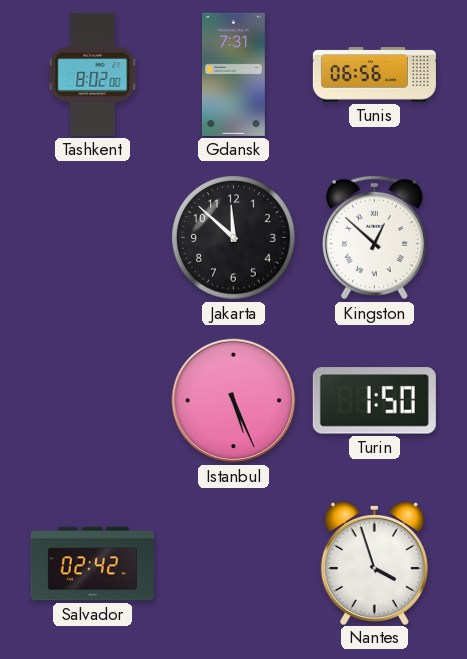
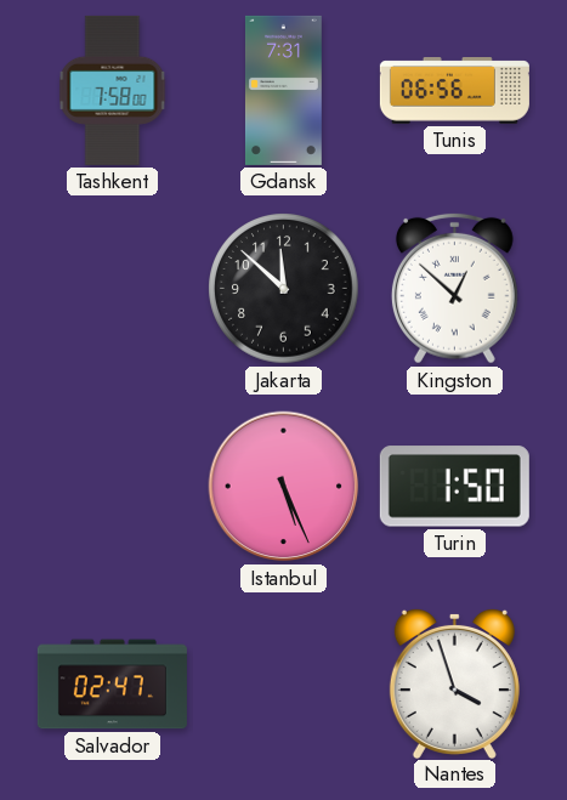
Tashkent: 8:02 -> 7:58
Salvador: 02:42 -> 02:47
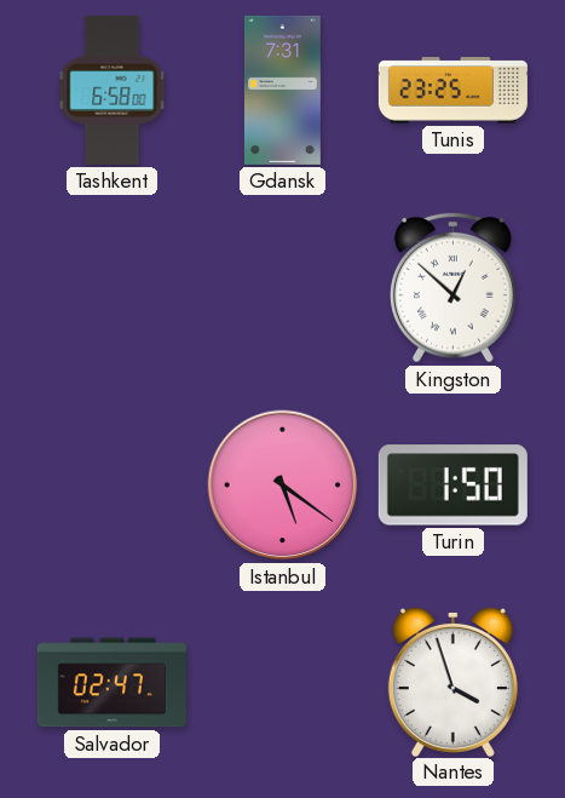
Tashkent: 7:58 -> 6:58
Tunis: 06:56 -> 23:25
Jakarta: 11:52 -> none
Istanbul: 5:26 -> 5:21
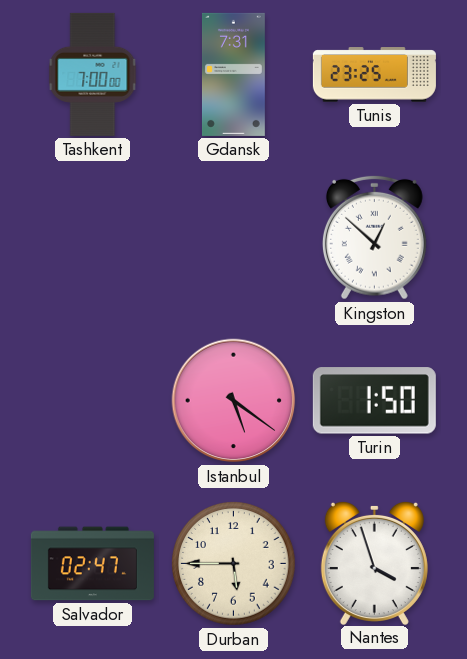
Tashkent: 6:58 -> 7:00
Durban: none -> 5:45
